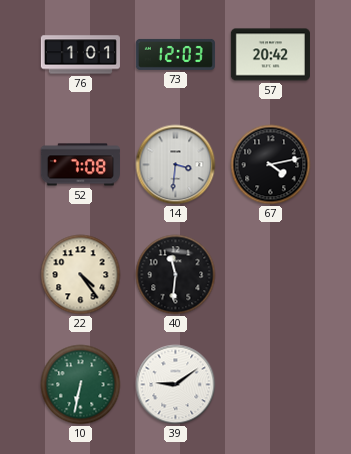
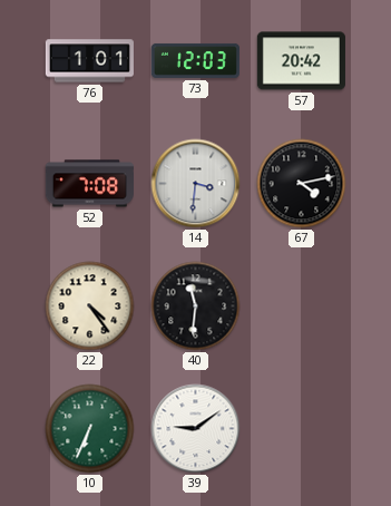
10: 6:32 -> 6:34
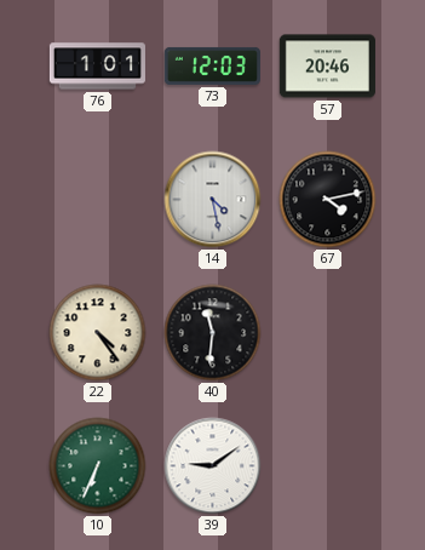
57: 20:42 -> 20:46
52: 7:08 -> none
14: 3:31 -> 4:28
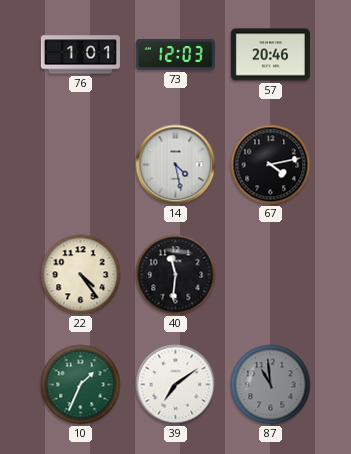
10: 6:34 -> 1:34
39: 9:09 -> 7:09
87: none -> 10:59
